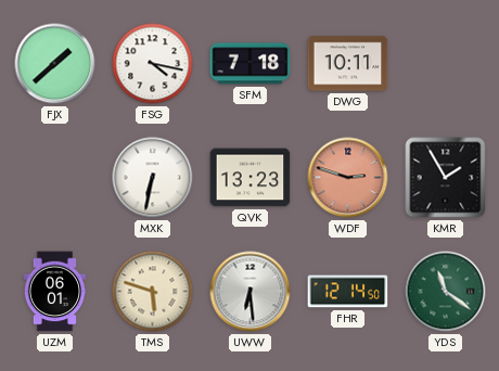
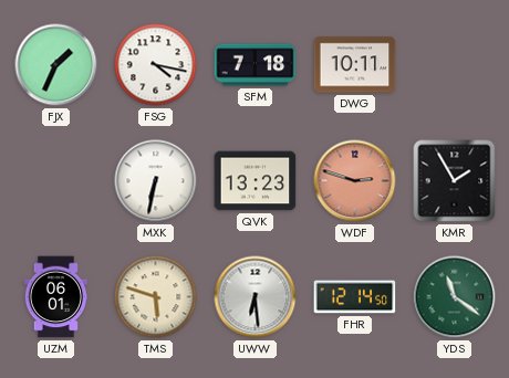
FJX: 1:38 -> 1:34
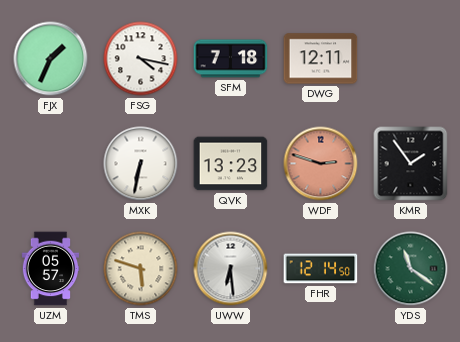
DWG: 10:11 -> 12:11
KMR: 1:55 -> 1:54
UZM: 06:01 -> 05:57
